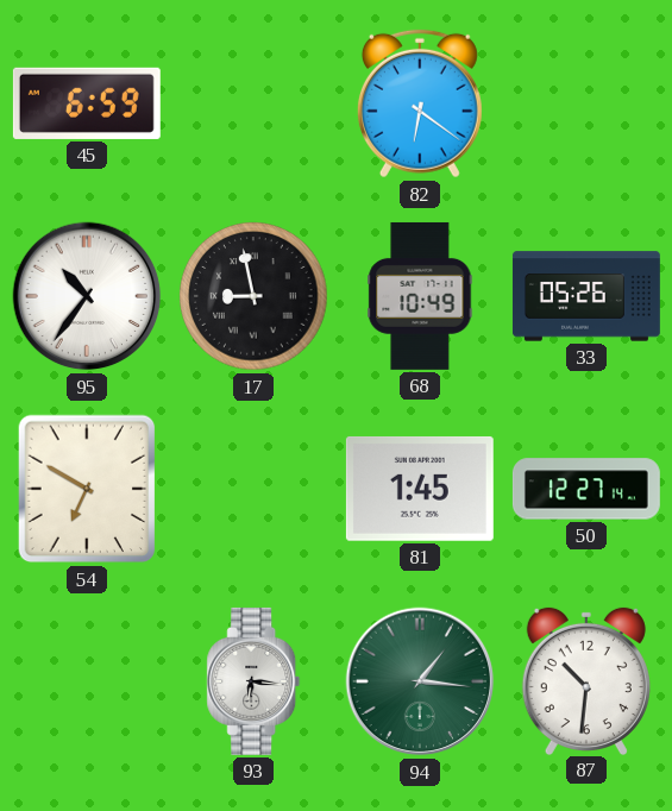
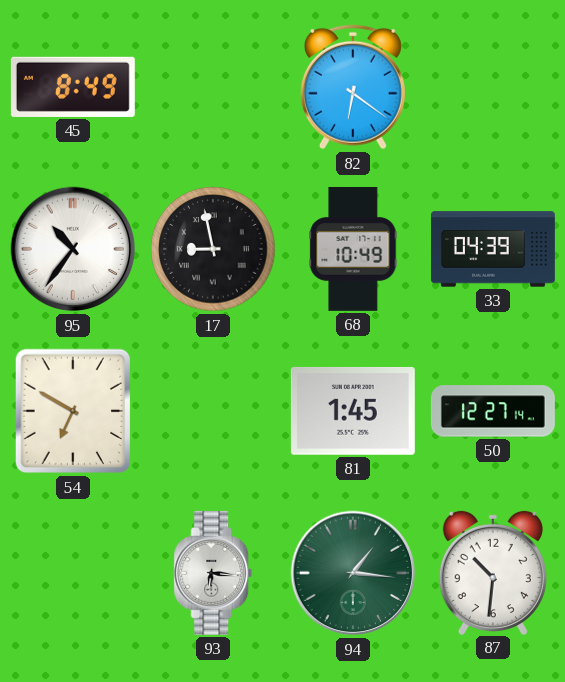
45: 6:59 -> 8:49
33: 05:26 -> 04:39
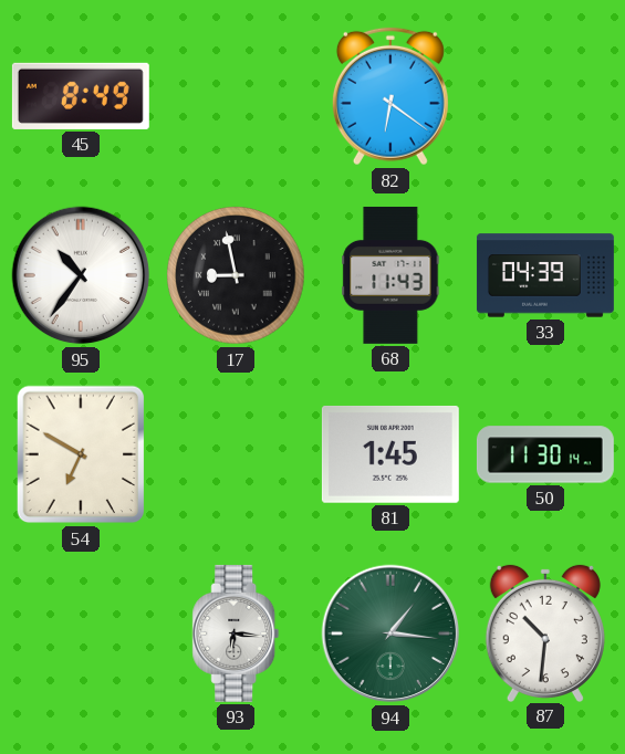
68: 10:49 -> 11:43
50: 12:27 -> 11:30
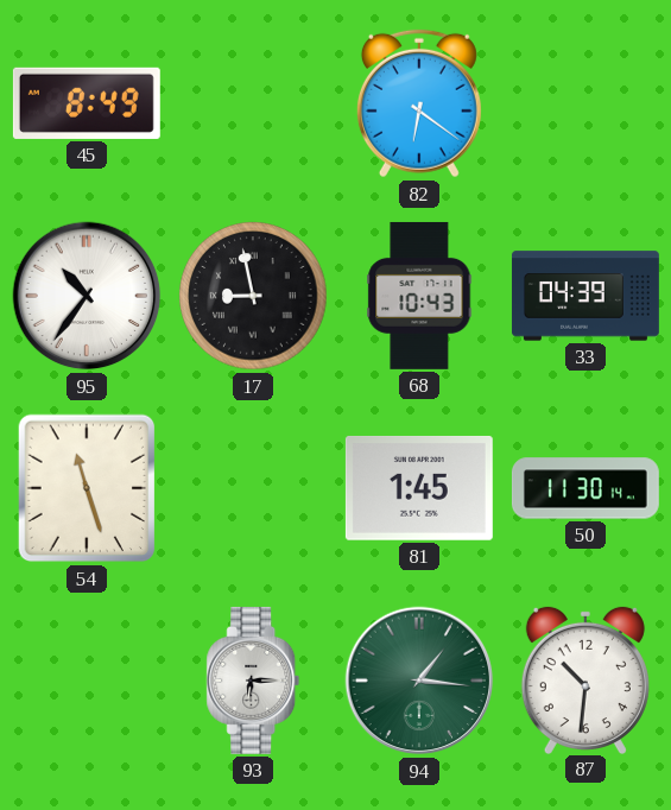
68: 11:43 -> 10:43
54: 6:50 -> 11:27
93: 6:16 -> 6:15
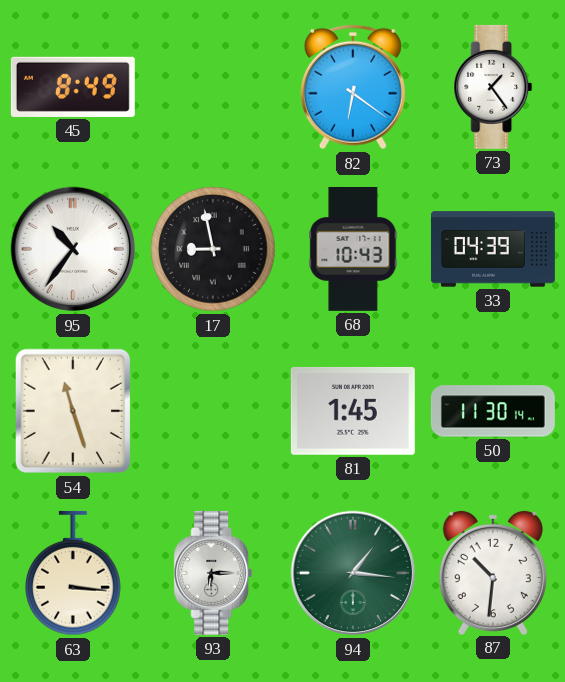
73: none -> 1:24
63: none -> 3:16
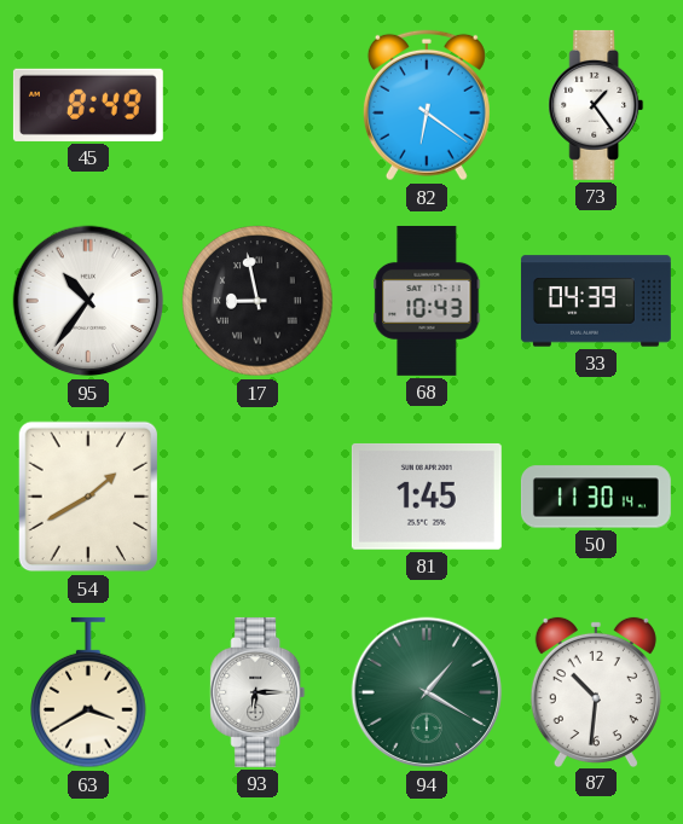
54: 11:27 -> 1:40
63: 3:16 -> 3:40
94: 1:16 -> 1:20
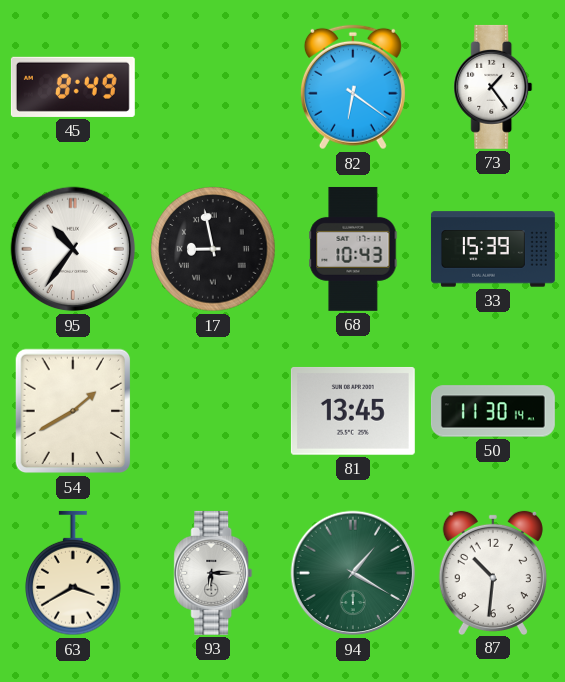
33: 04:39 -> 15:39
81: 1:45 -> 13:45
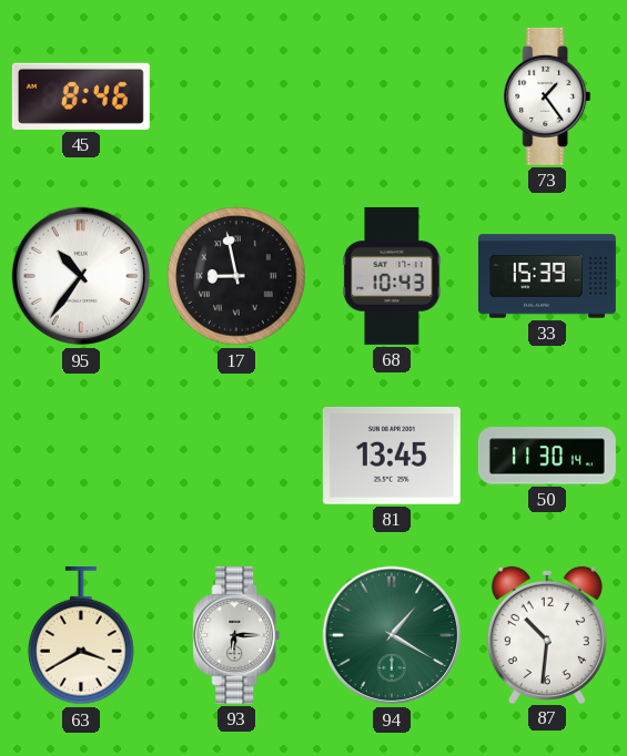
45: 8:49 -> 8:46
82: 6:21 -> none
54: 1:40 -> none
